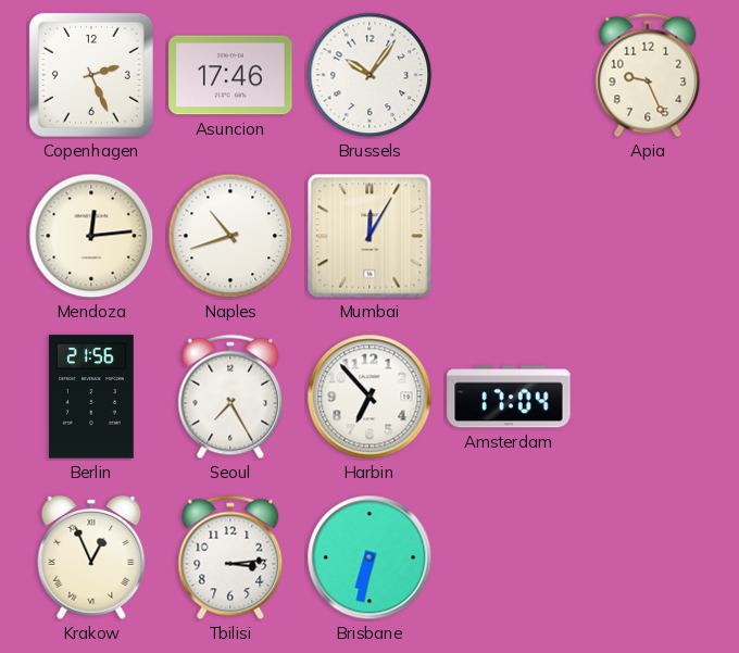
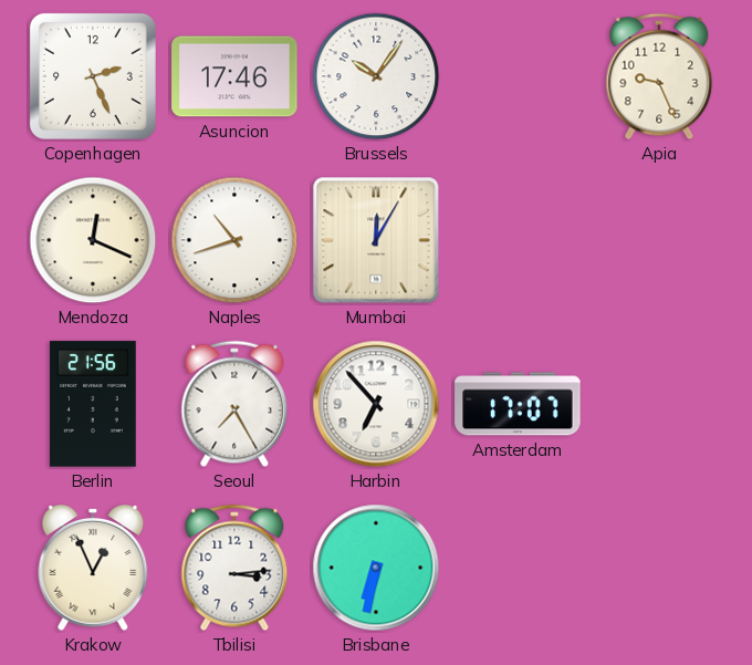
Mendoza: 12:14 -> 12:19
Amsterdam: 17:04 -> 17:07
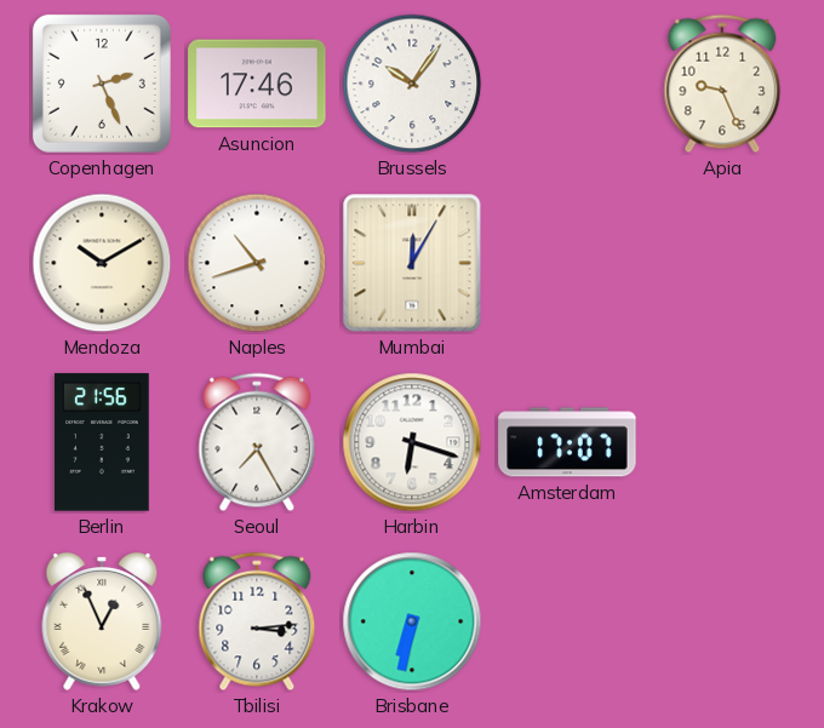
Mendoza: 12:19 -> 10:10
Harbin: 6:53 -> 6:18
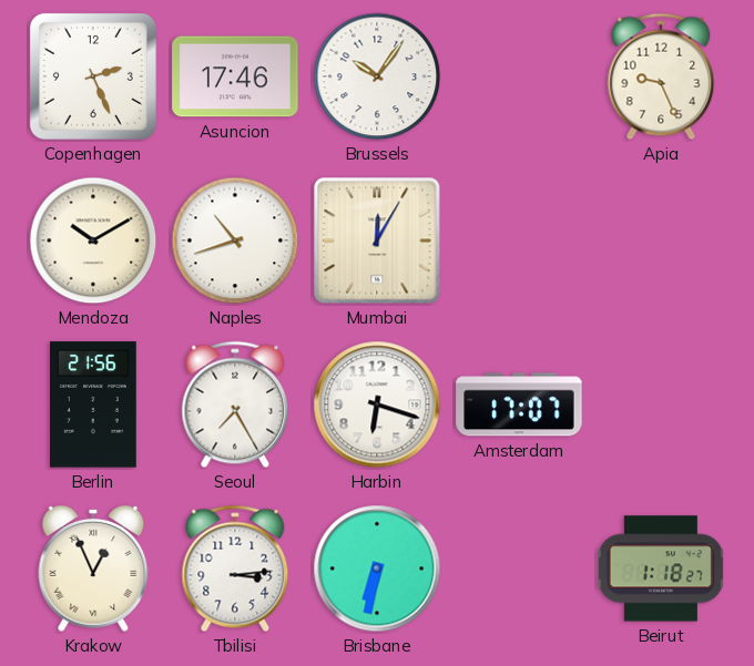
Beirut: none -> 1:18
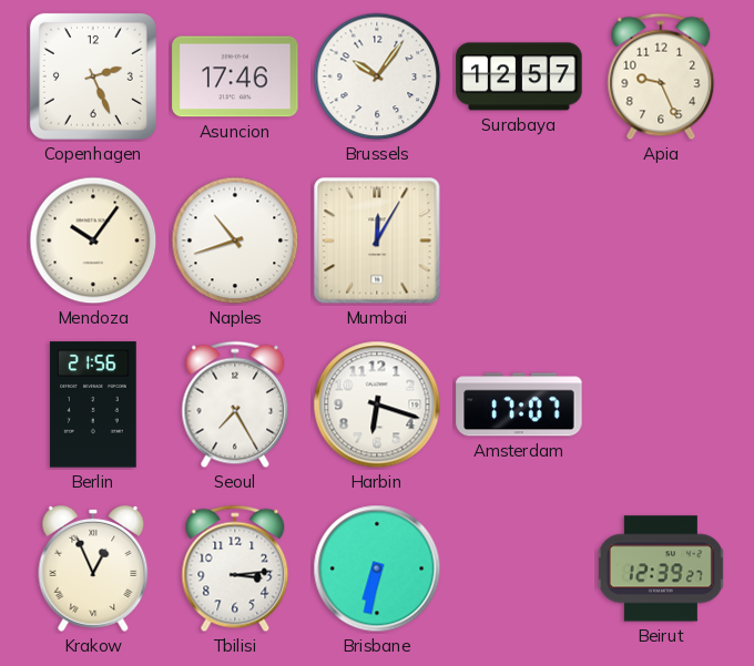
Surabaya: none -> 12:57
Mendoza: 10:10 -> 10:06
Beirut: 1:18 -> 12:39
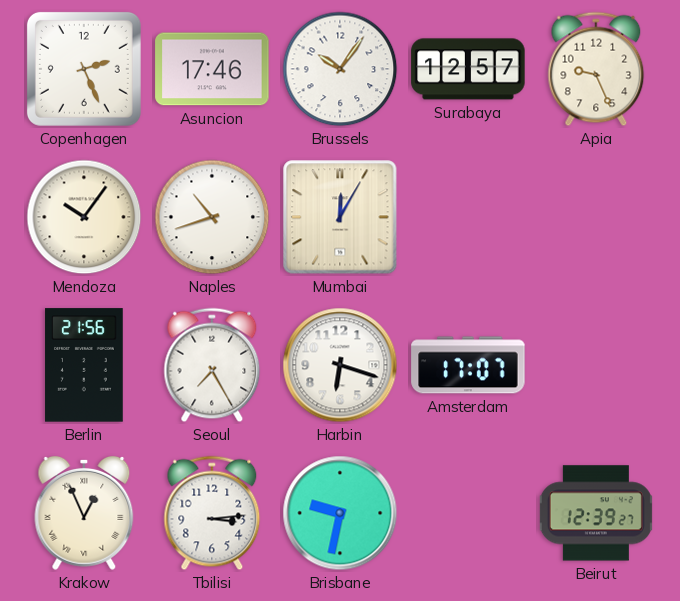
Brisbane: 6:32 -> 9:32
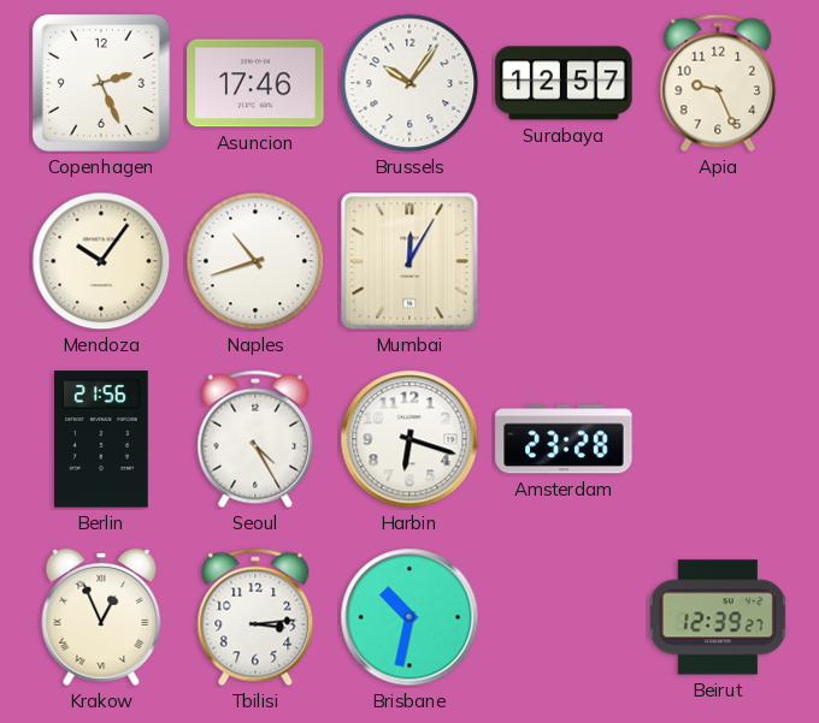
Seoul: 7:25 -> 4:25
Amsterdam: 17:07 -> 23:28
Brisbane: 9:32 -> 10:32
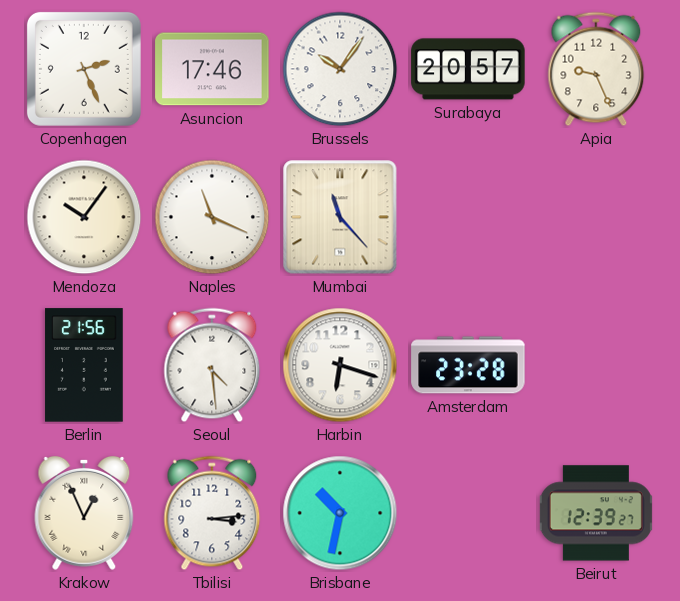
Surabaya: 12:57 -> 20:57
Naples: 10:42 -> 11:19
Mumbai: 12:05 -> 11:23
Seoul: 4:25 -> 4:29
